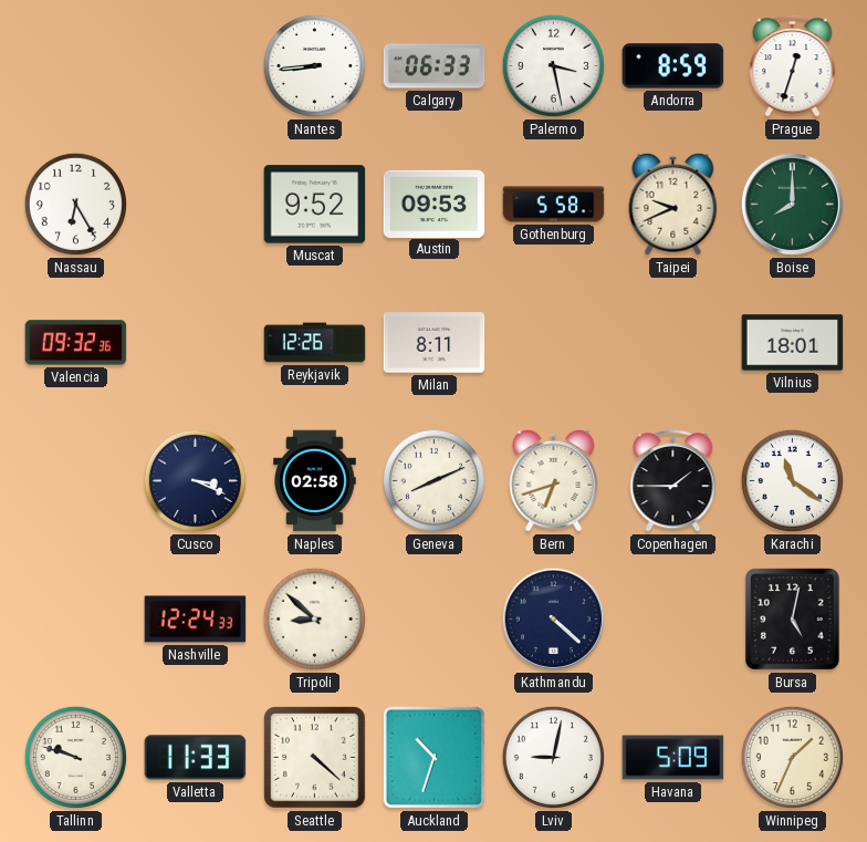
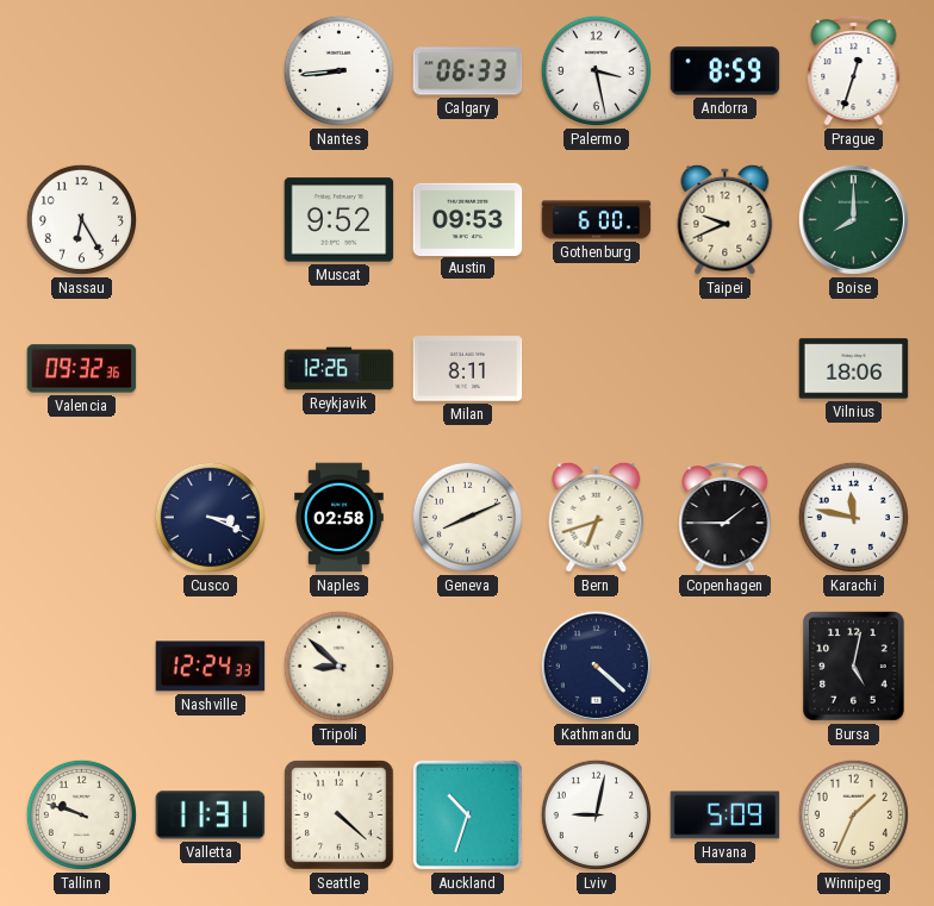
Gothenburg: 5:58 -> 6:00
Vilnius: 18:01 -> 18:06
Karachi: 11:21 -> 11:47
Valletta: 11:33 -> 11:31
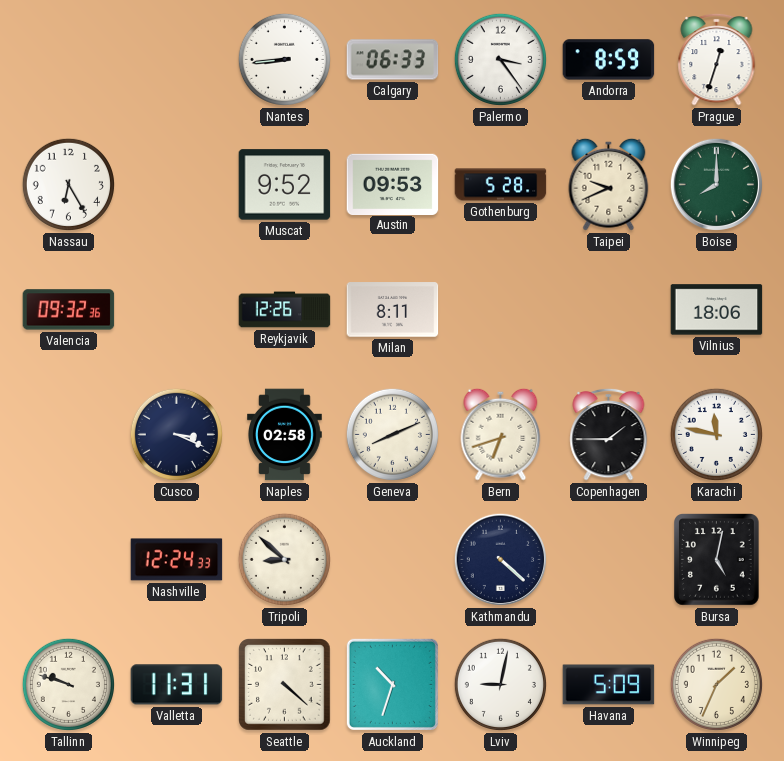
Palermo: 3:28 -> 3:24
Gothenburg: 6:00 -> 5:28
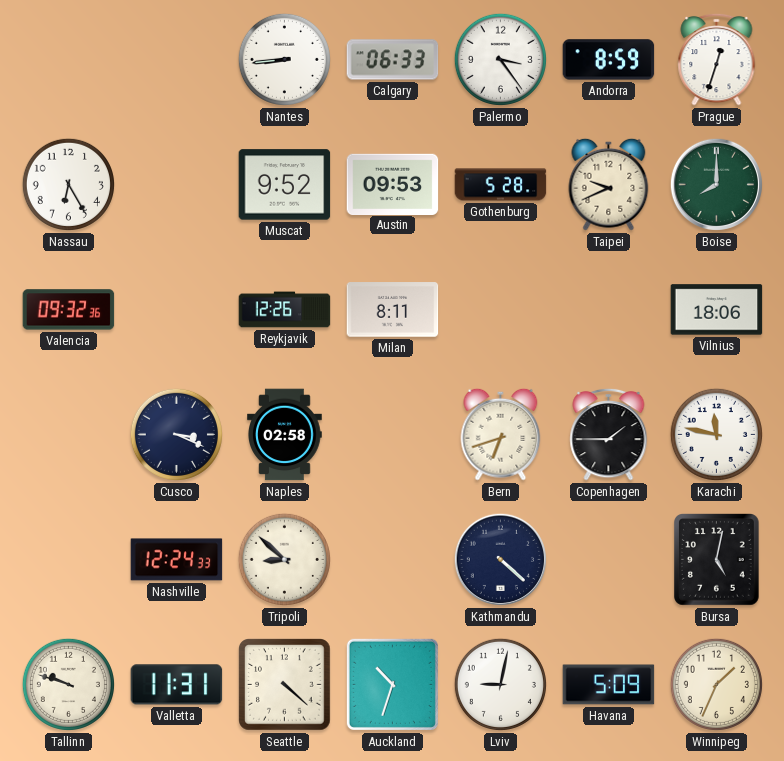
Geneva: 8:11 -> none
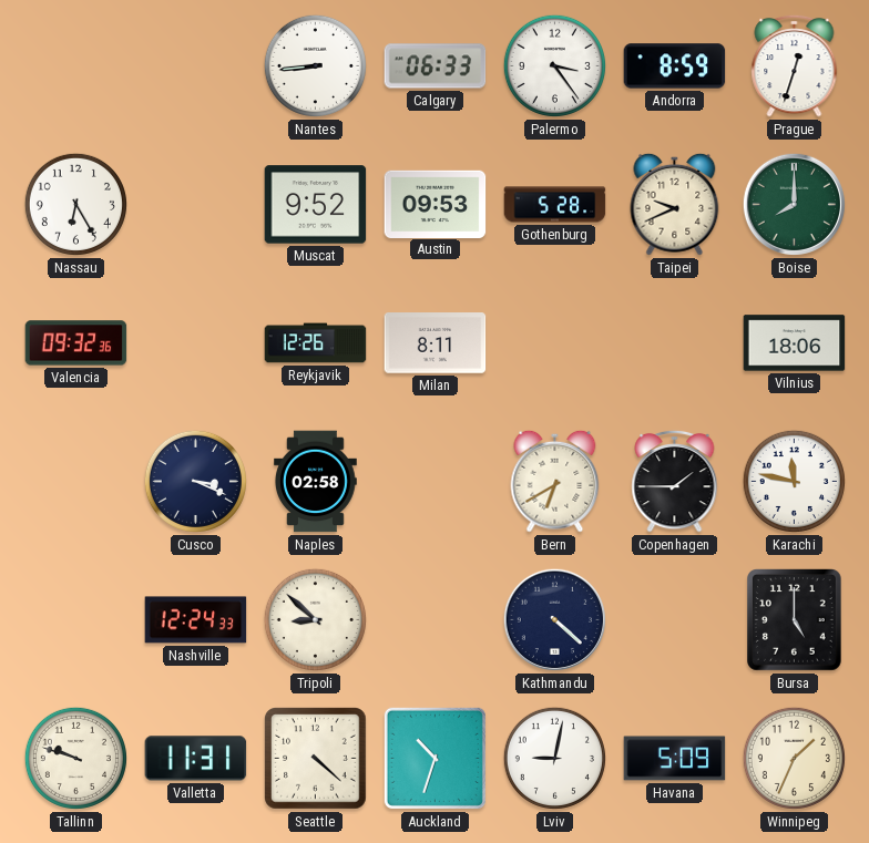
Bern: 6:42 -> 6:40
Bursa: 5:02 -> 5:00
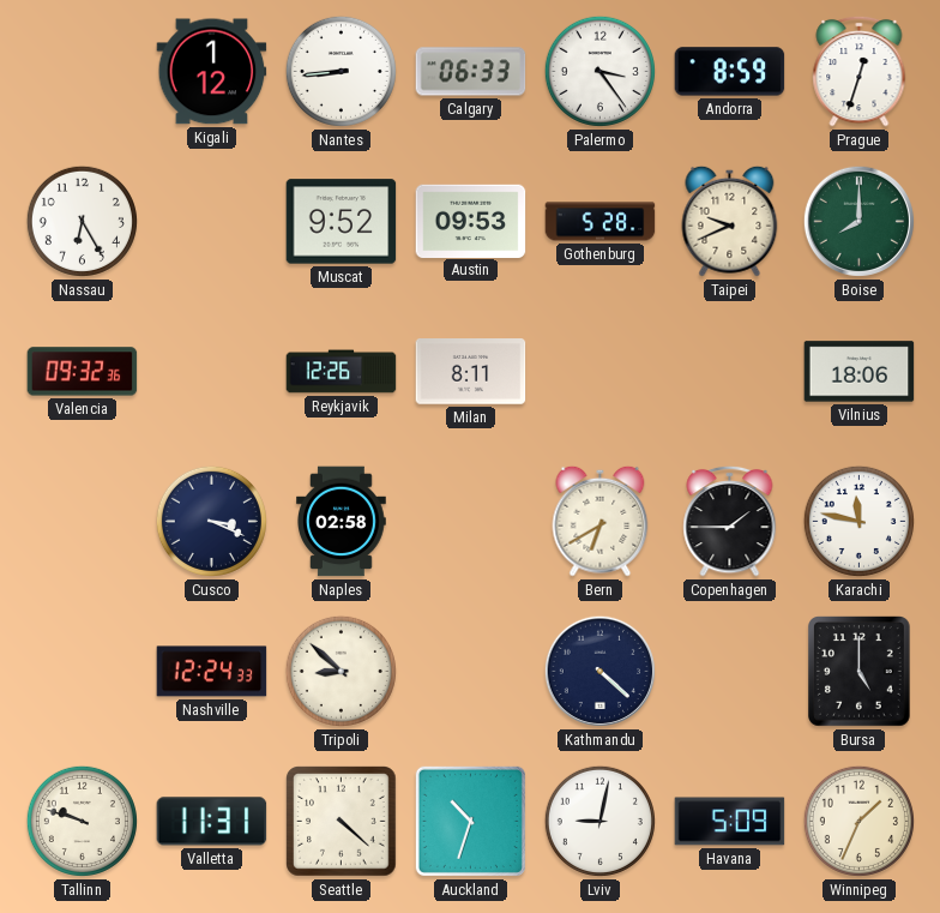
Kigali: none -> 1:12
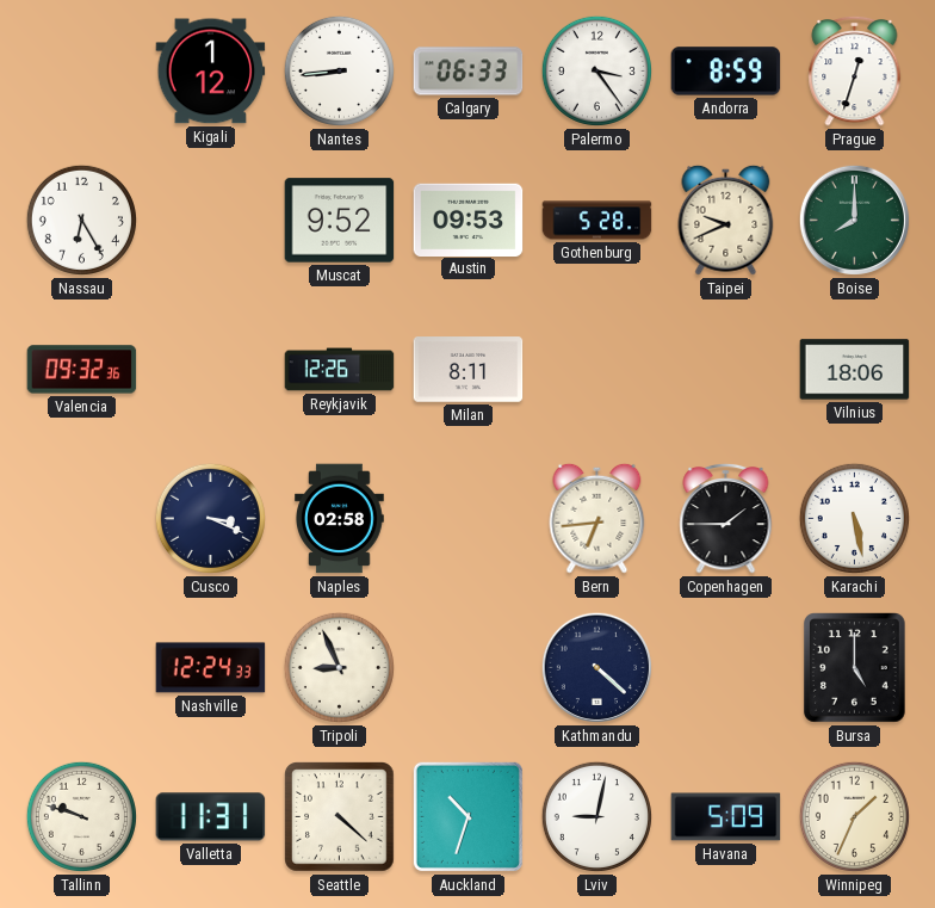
Bern: 6:40 -> 6:44
Karachi: 11:47 -> 5:28
Tripoli: 8:52 -> 8:56
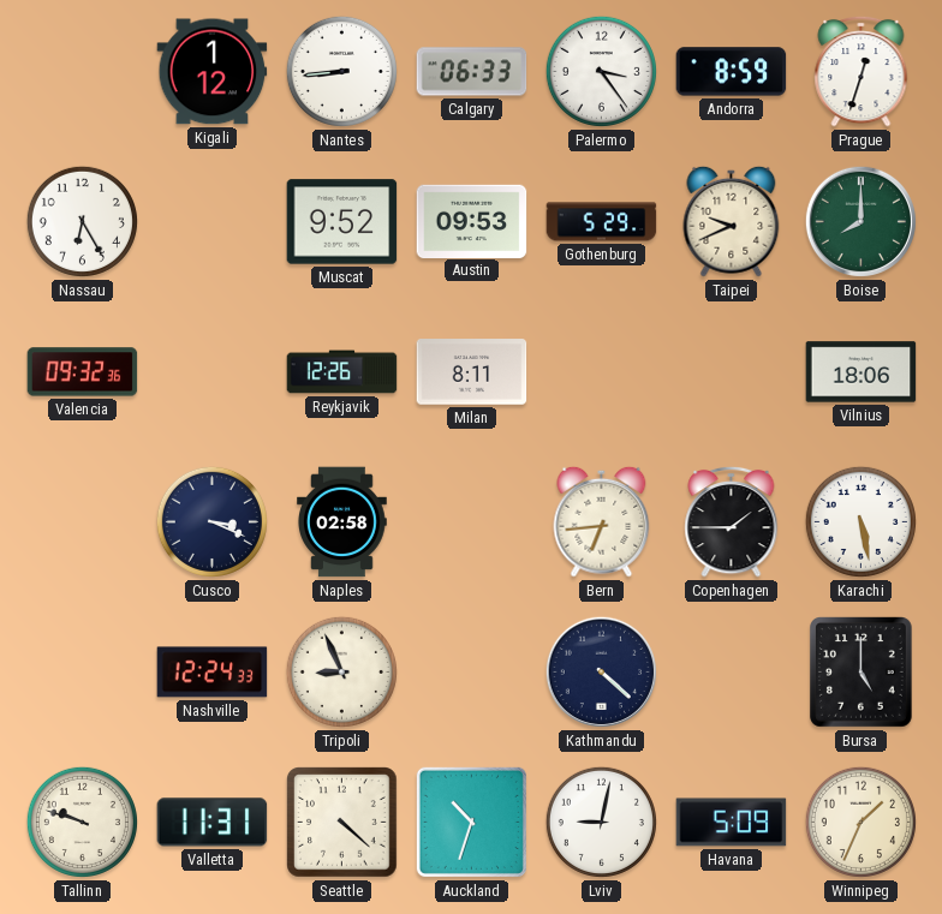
Gothenburg: 5:28 -> 5:29
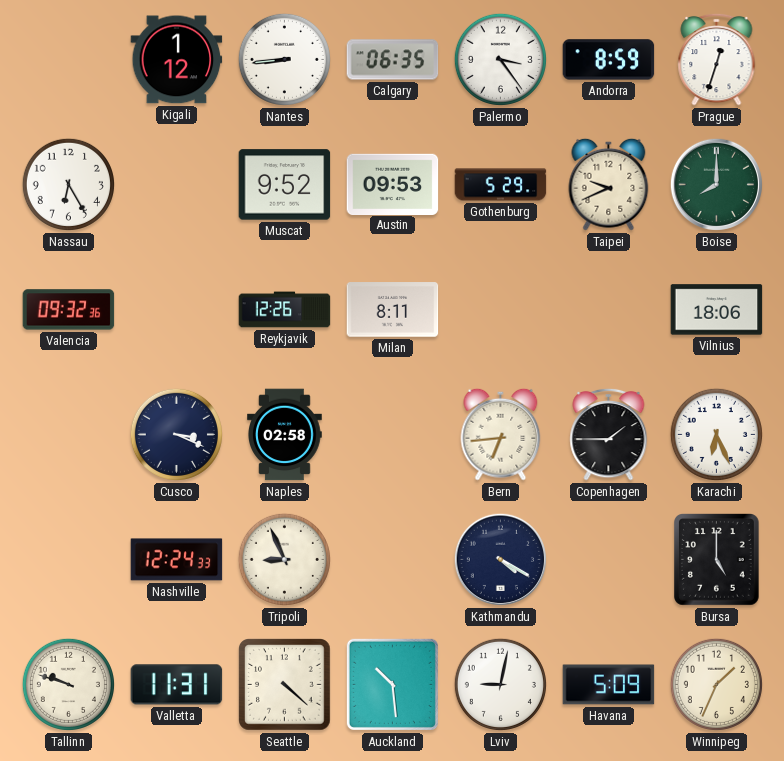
Calgary: 06:33 -> 06:35
Karachi: 5:28 -> 6:26
Kathmandu: 4:22 -> 4:20
Auckland: 10:33 -> 10:29
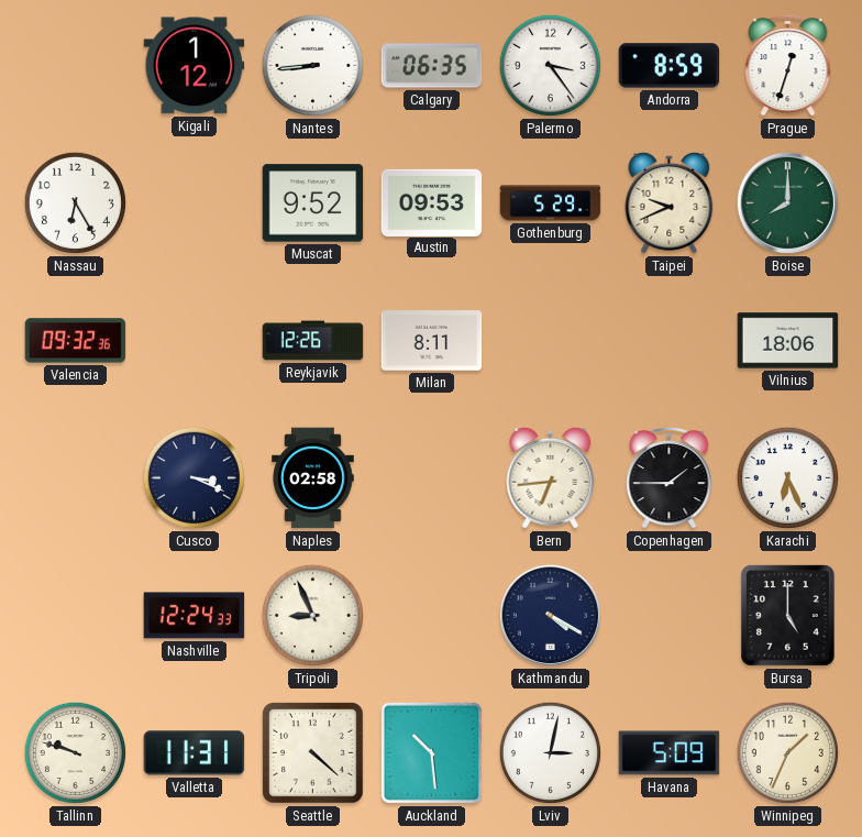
Lviv: 9:02 -> 3:02
